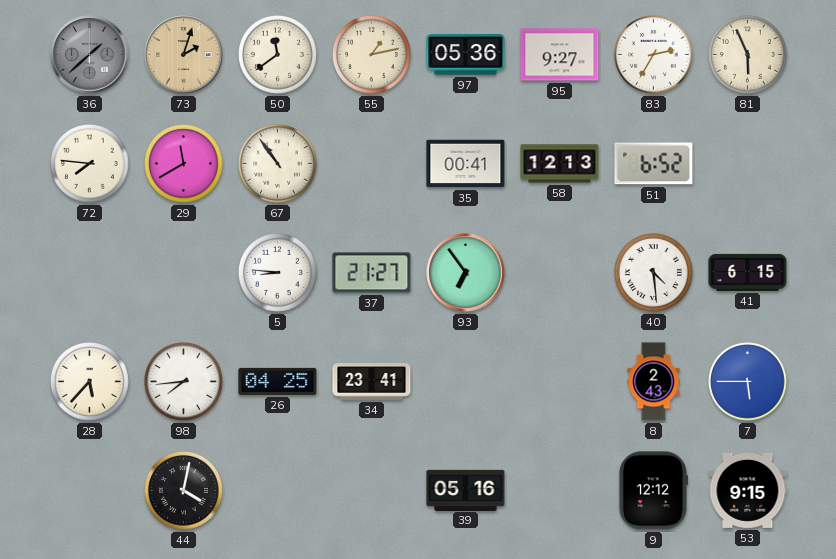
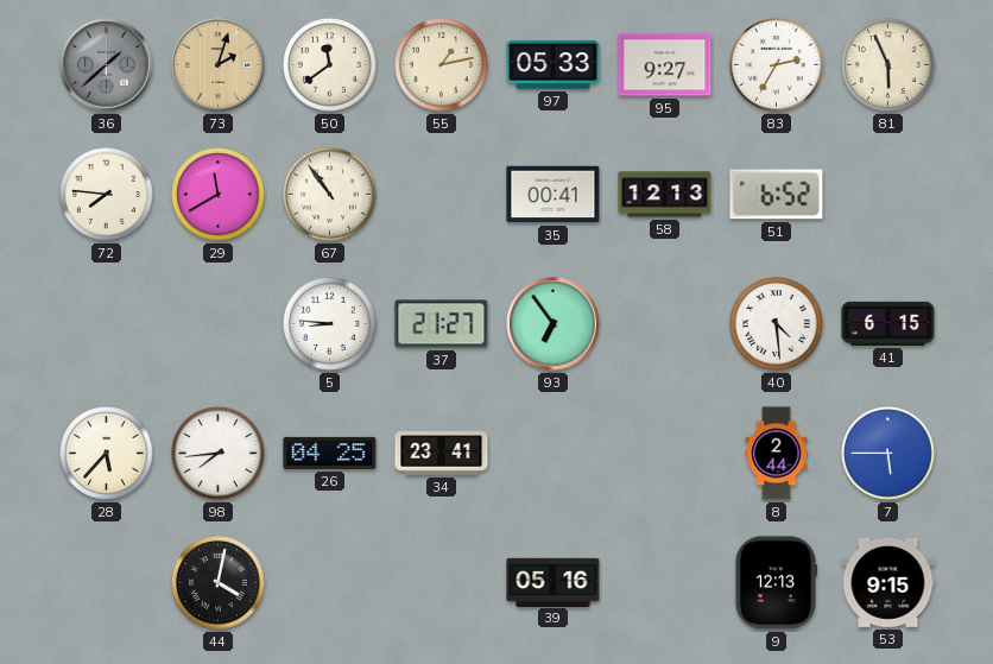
97: 05:36 -> 05:33
8: 2:43 -> 2:44
9: 12:12 -> 12:13
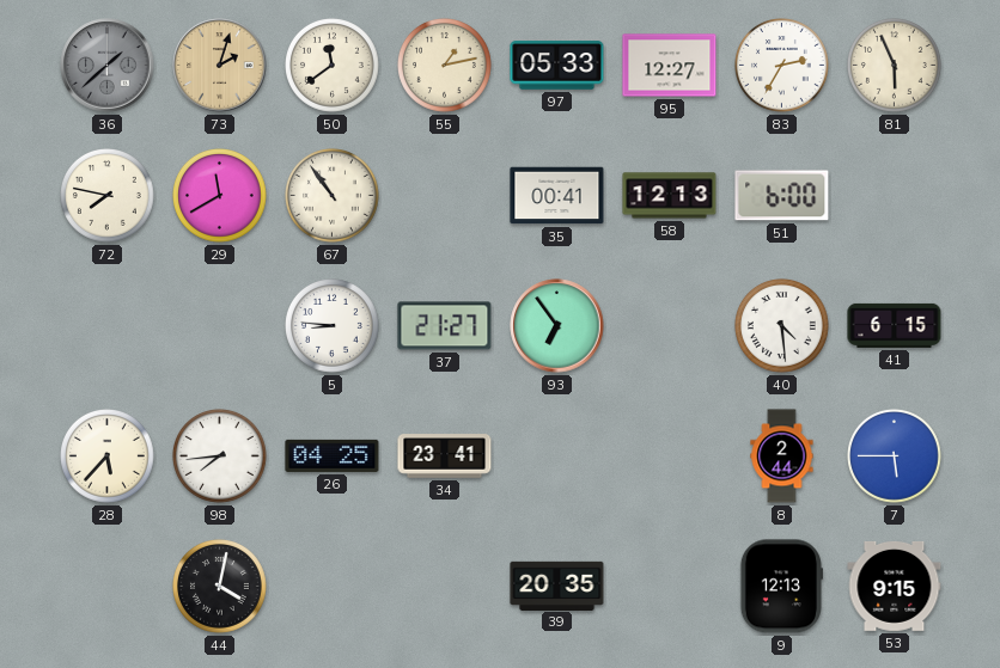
95: 9:27 -> 12:27
72: 7:46 -> 7:47
51: 6:52 -> 6:00
39: 05:16 -> 20:35
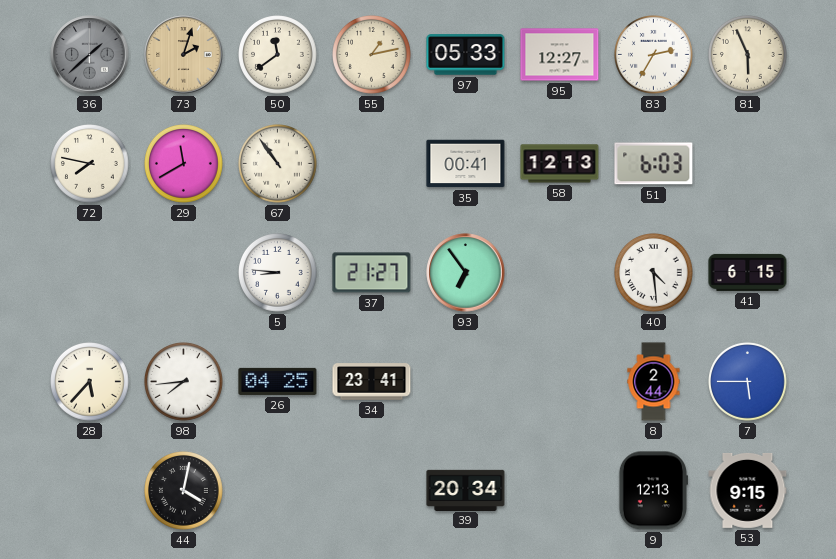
51: 6:00 -> 6:03
39: 20:35 -> 20:34
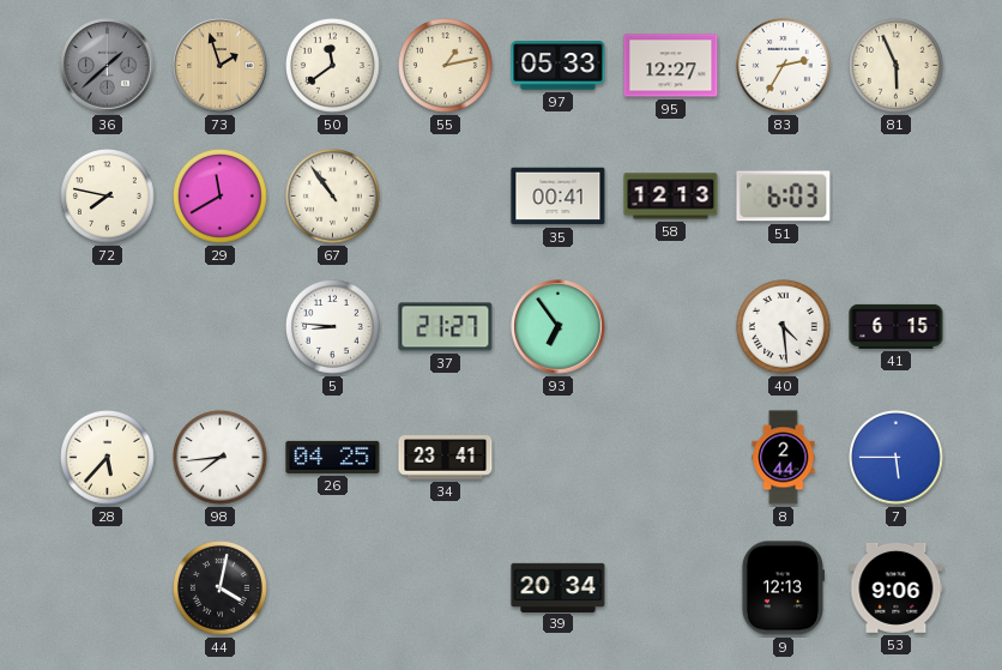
73: 2:03 -> 1:57
53: 9:15 -> 9:06
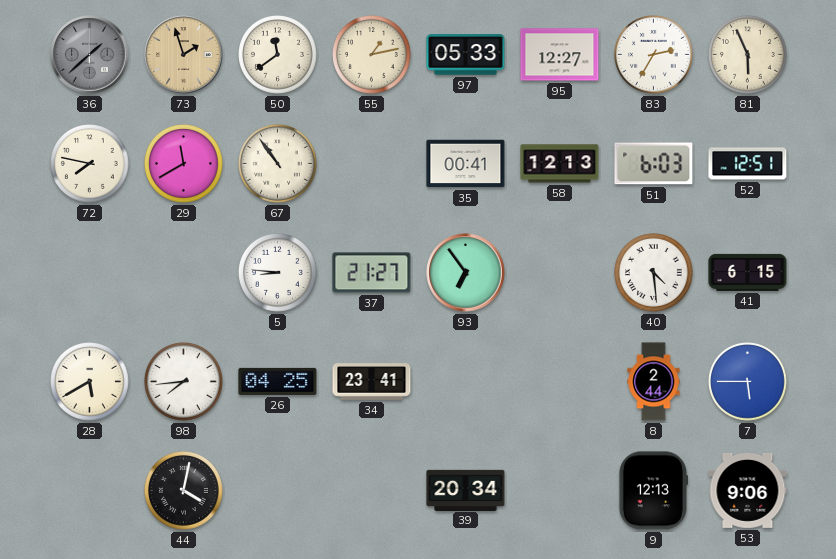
52: none -> 12:51
28: 5:37 -> 5:40
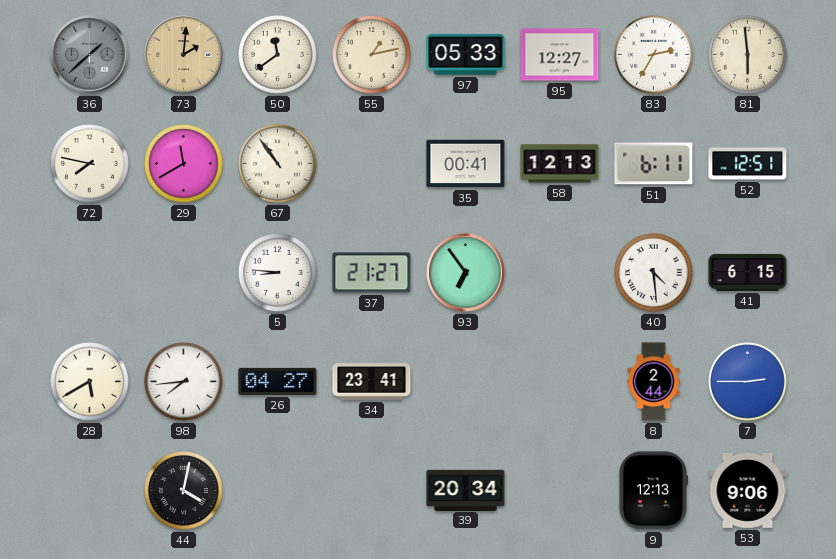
73: 1:57 -> 2:01
81: 5:56 -> 5:59
51: 6:03 -> 6:11
26: 04:25 -> 04:27
7: 5:45 -> 2:45
